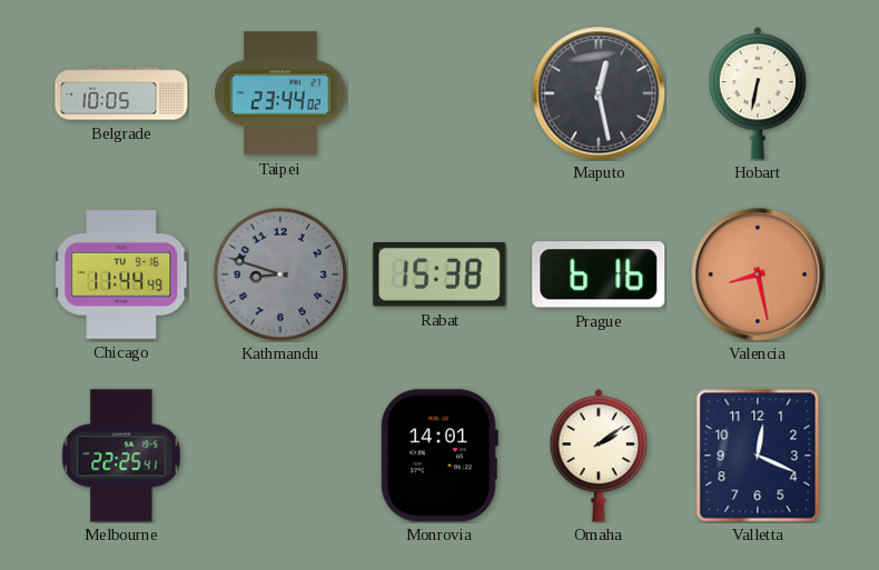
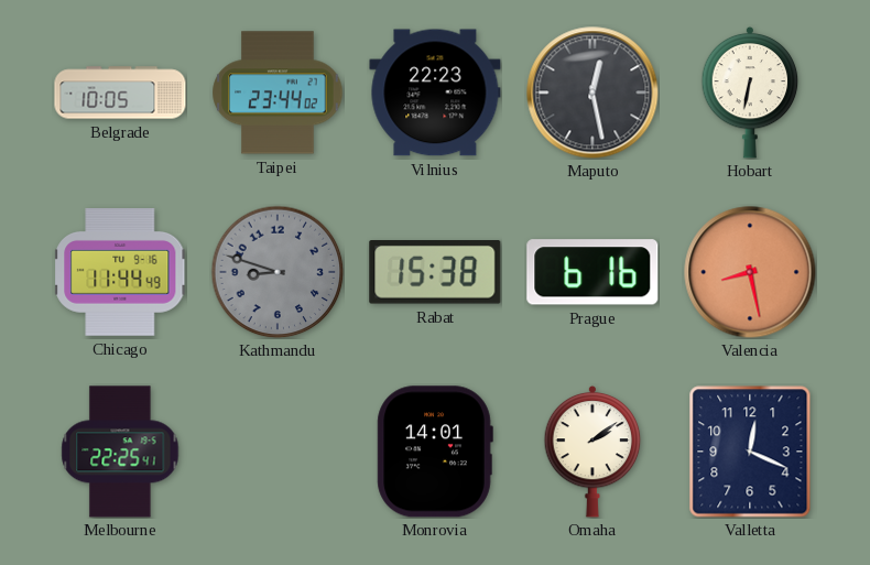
Vilnius: none -> 22:23
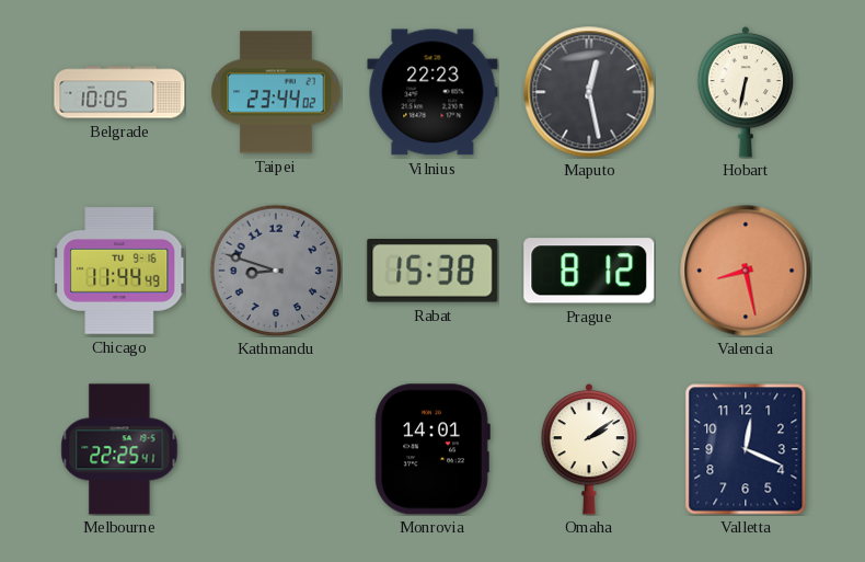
Prague: 6:16 -> 8:12
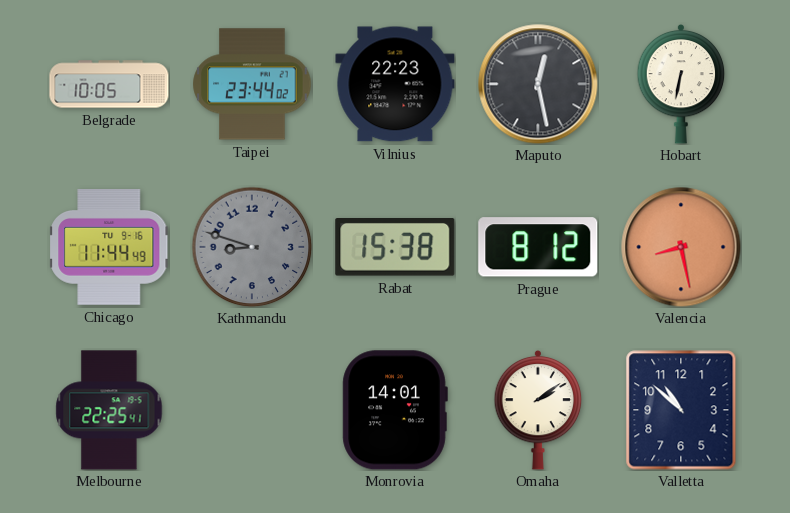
Valletta: 12:19 -> 10:52
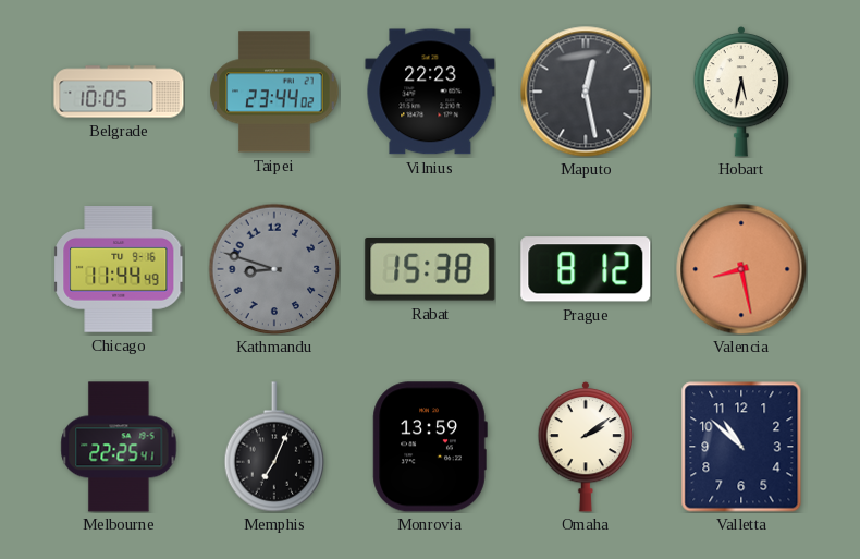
Hobart: 6:32 -> 5:32
Memphis: none -> 7:04
Monrovia: 14:01 -> 13:59
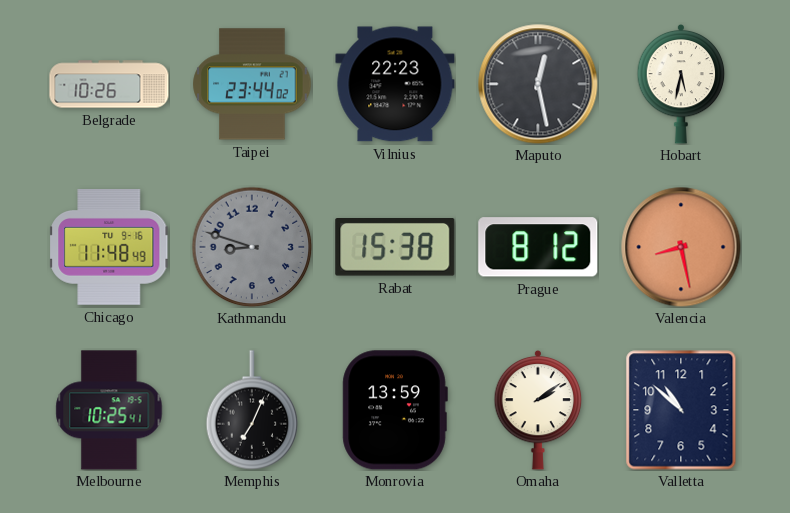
Belgrade: 10:05 -> 10:26
Chicago: 11:44 -> 11:48
Melbourne: 22:25 -> 10:25
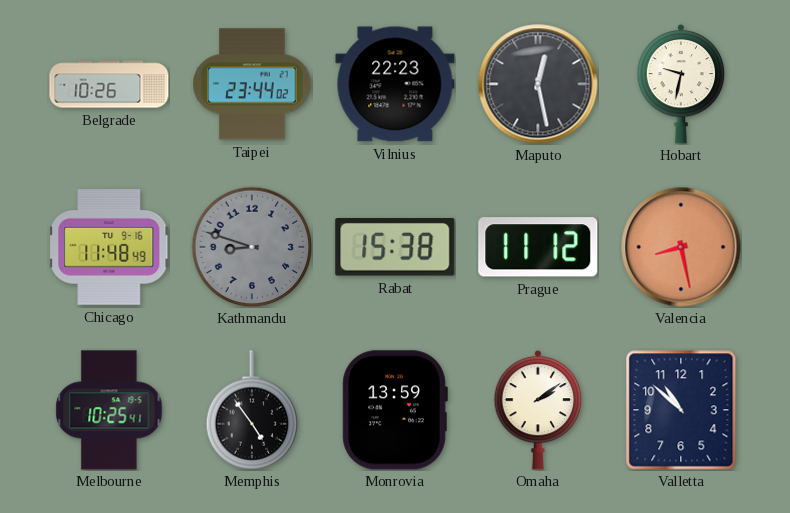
Hobart: 5:32 -> 9:32
Prague: 8:12 -> 11:12
Memphis: 7:04 -> 4:54
